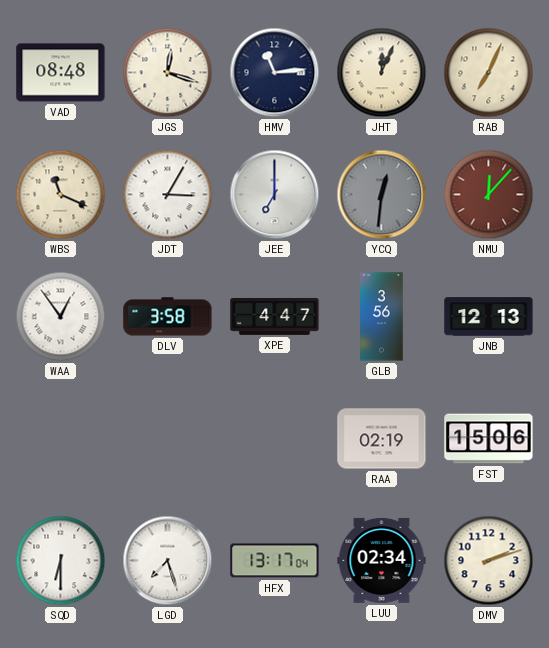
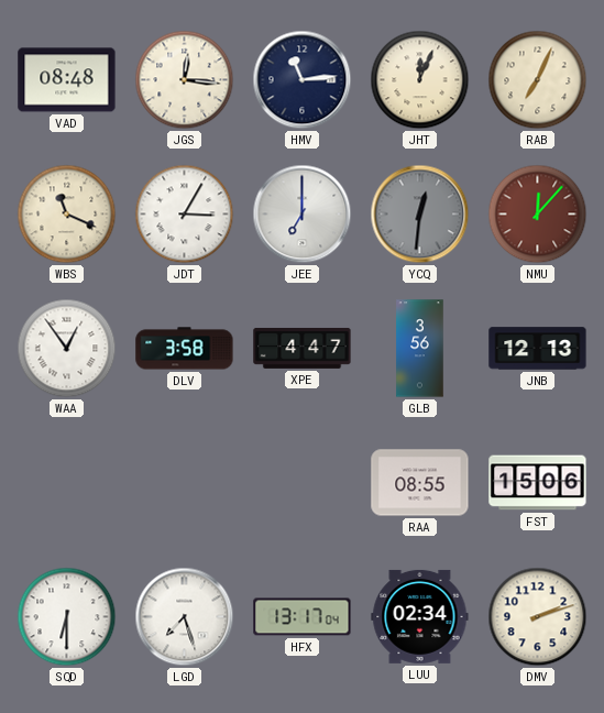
JGS: 12:18 -> 12:16
RAA: 02:19 -> 08:55
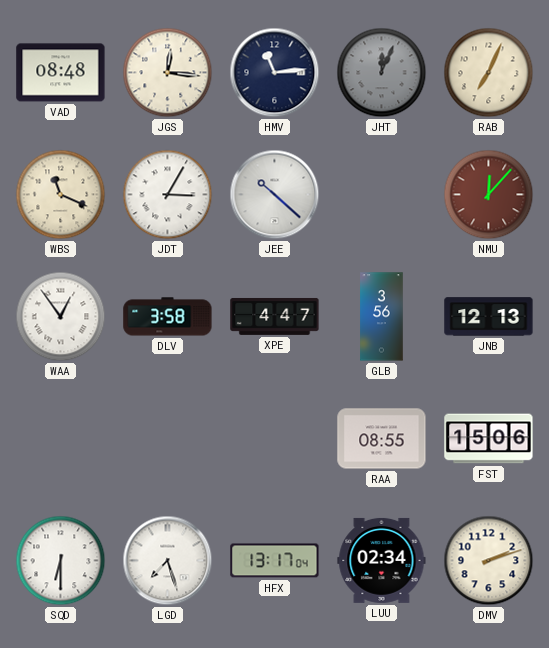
JHT dial: cream -> grey
JEE: 7:00 -> 10:22
YCQ: 12:31 -> none
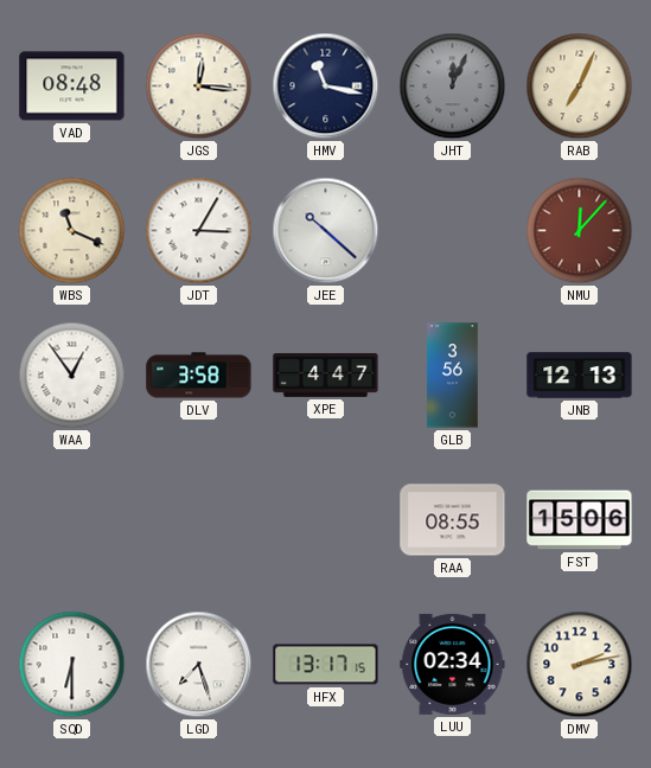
HMV: 11:14 -> 11:17
HFX: 13:17:04 -> 13:17:15
DMV: 2:12 -> 2:13
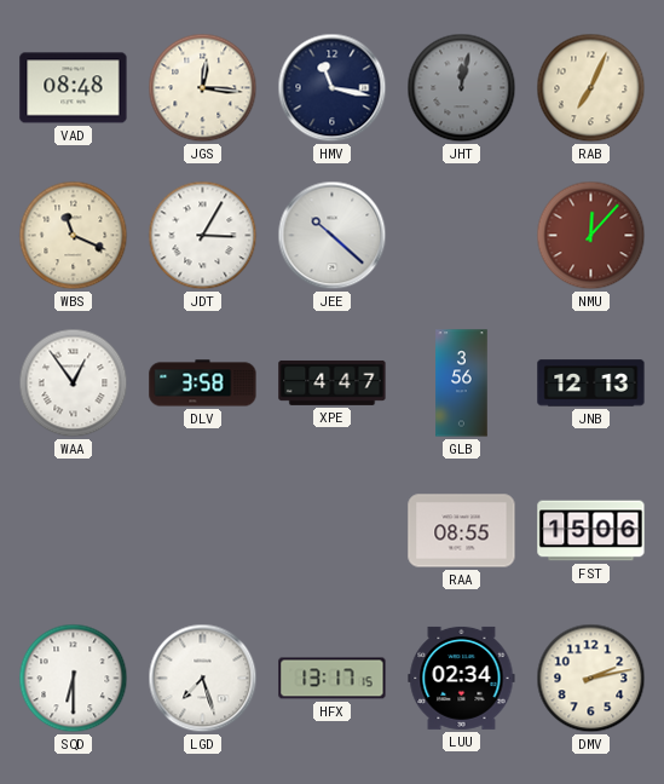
JHT: 12:04 -> 12:02
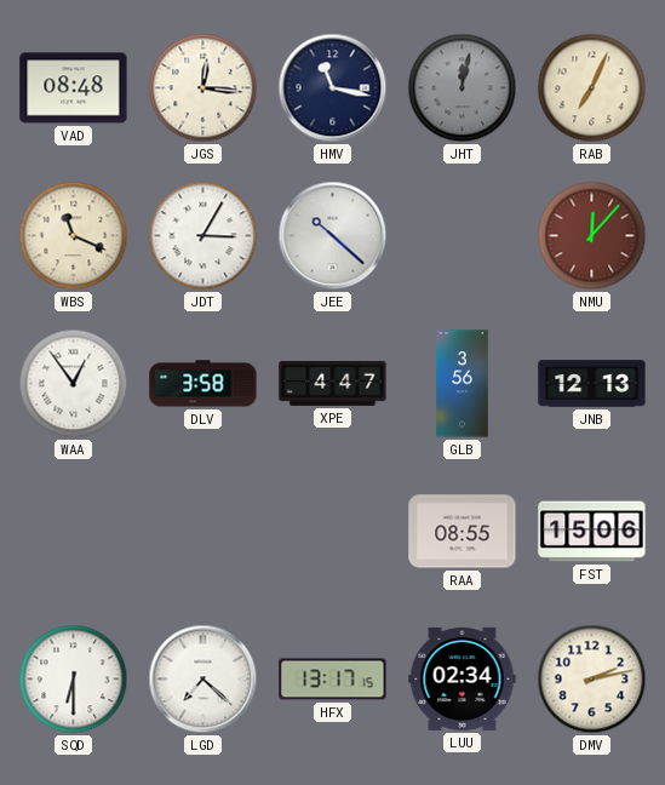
LGD: 7:27 -> 7:22
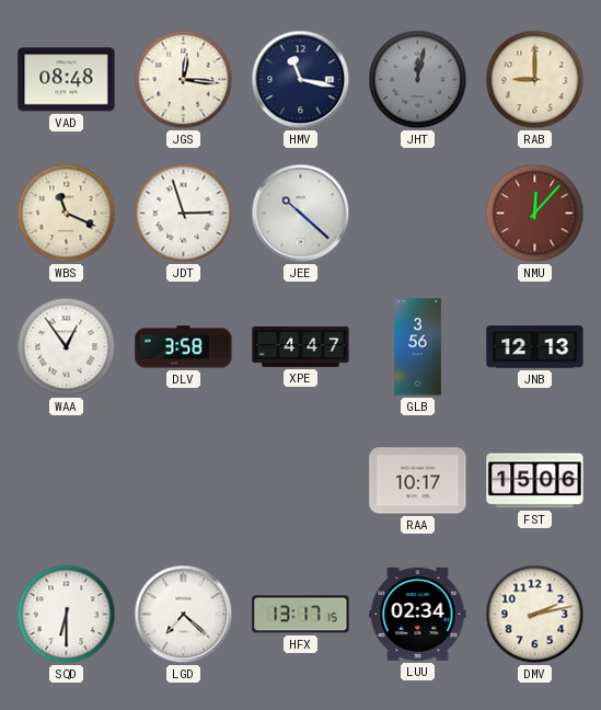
RAB: 7:04 -> 9:00
JDT: 3:05 -> 2:57
RAA: 08:55 -> 10:17
